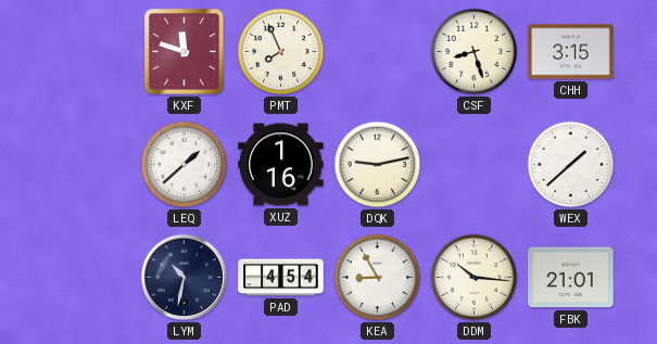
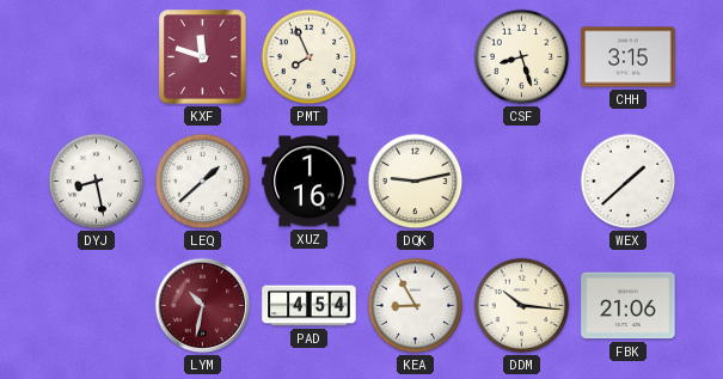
DYJ: none -> 8:28
LYM dial: navy -> burgundy
FBK: 21:01 -> 21:06
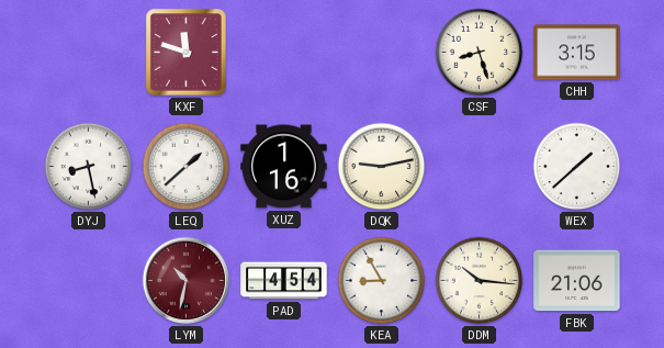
PMT: 7:56 -> none
